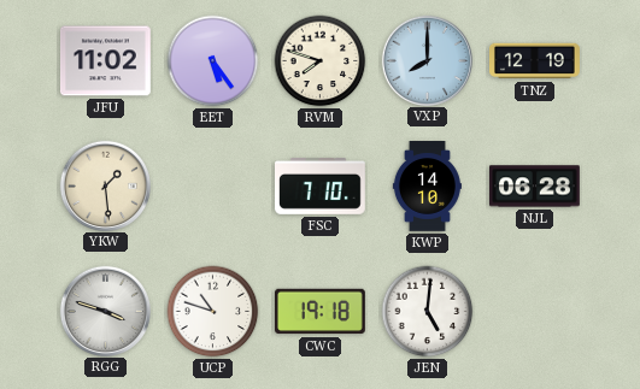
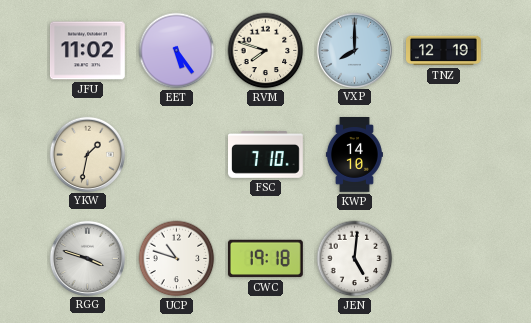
YKW: 1:29 -> 1:32
NJL: 06:28 -> none
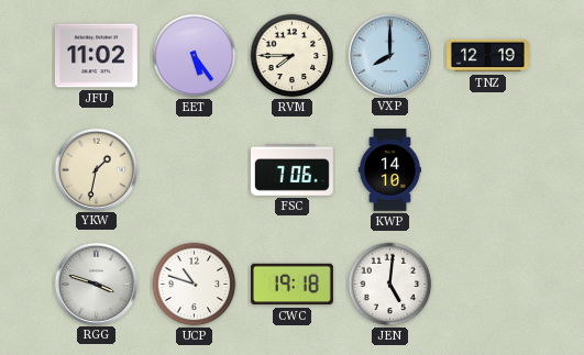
RVM: 7:48 -> 7:45
FSC: 7:10 -> 7:06
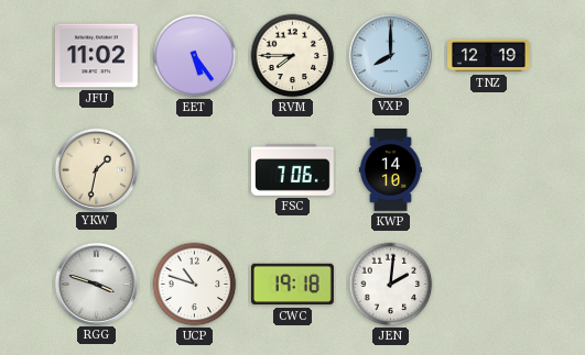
JEN: 5:01 -> 2:01
